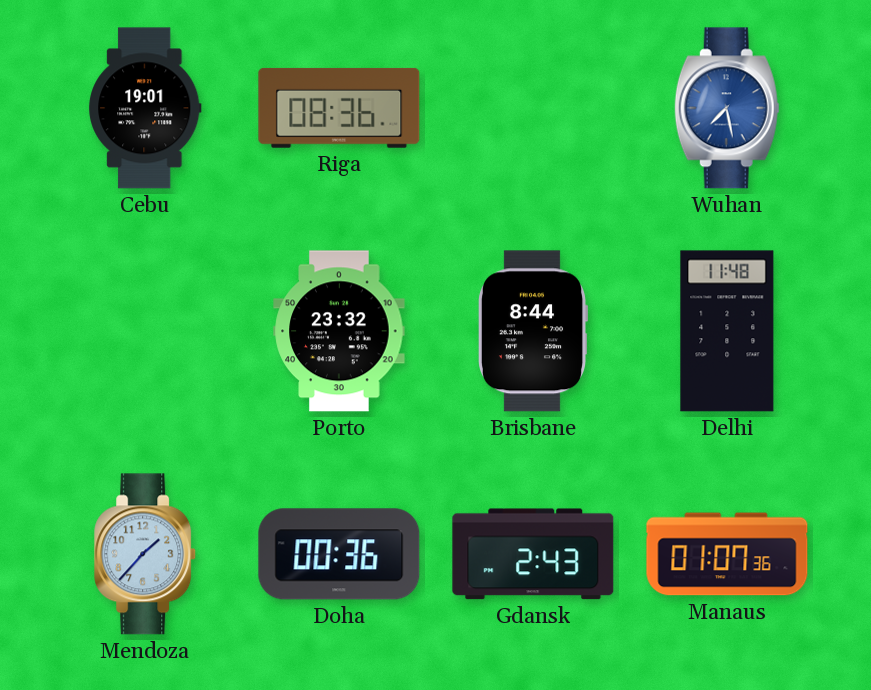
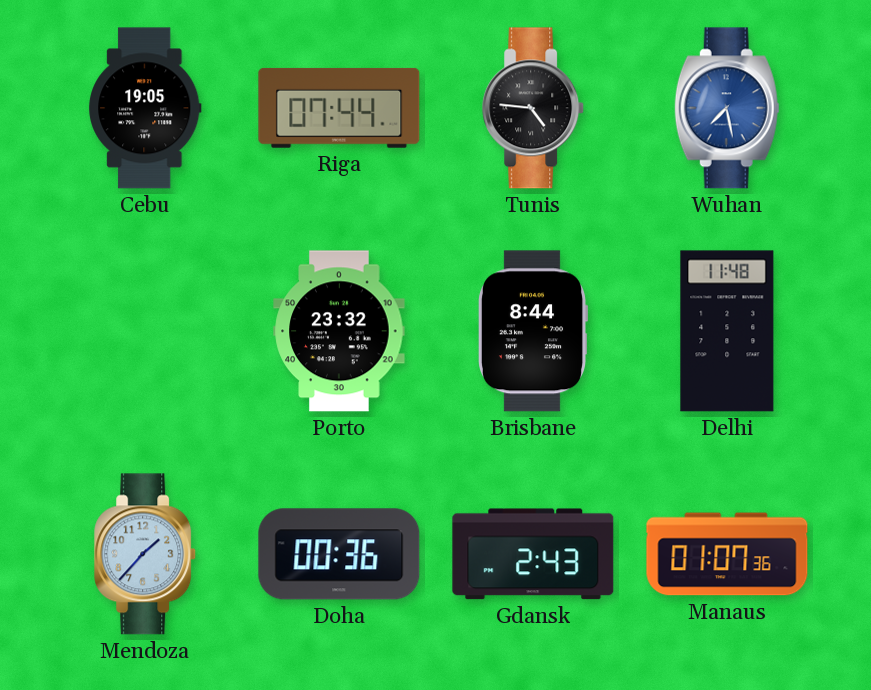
Cebu: 19:01 -> 19:05
Riga: 08:36 -> 07:44
Tunis: none -> 4:46
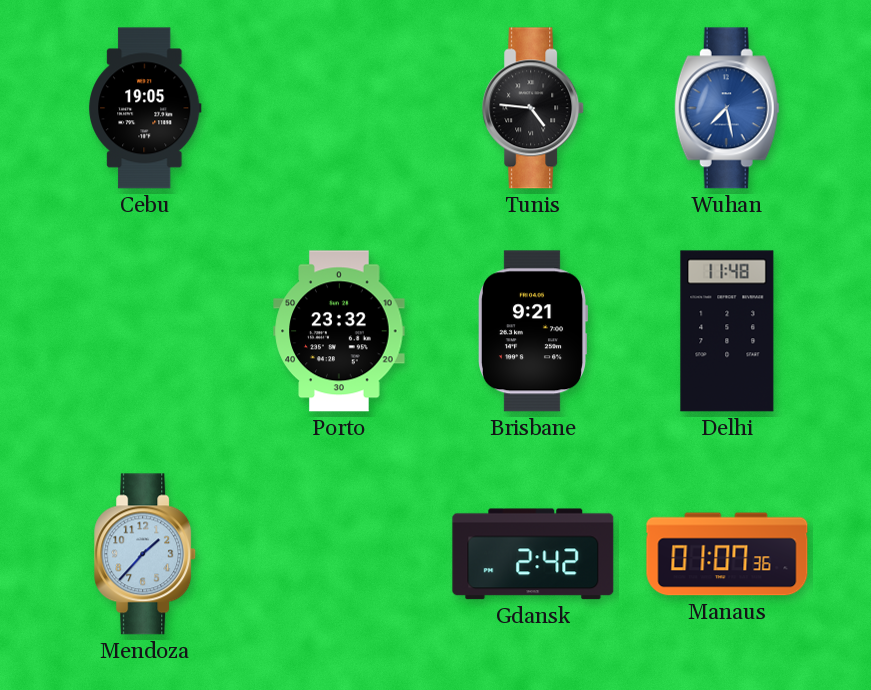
Riga: 07:44 -> none
Brisbane: 8:44 -> 9:21
Doha: 00:36 -> none
Gdansk: 2:43 -> 2:42
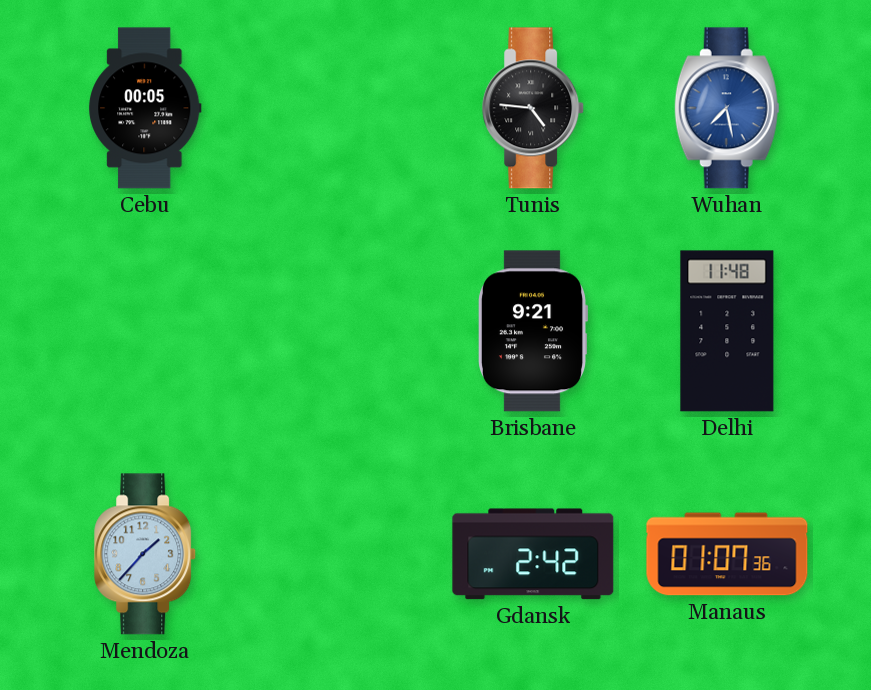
Cebu: 19:05 -> 00:05
Porto: 23:32 -> none
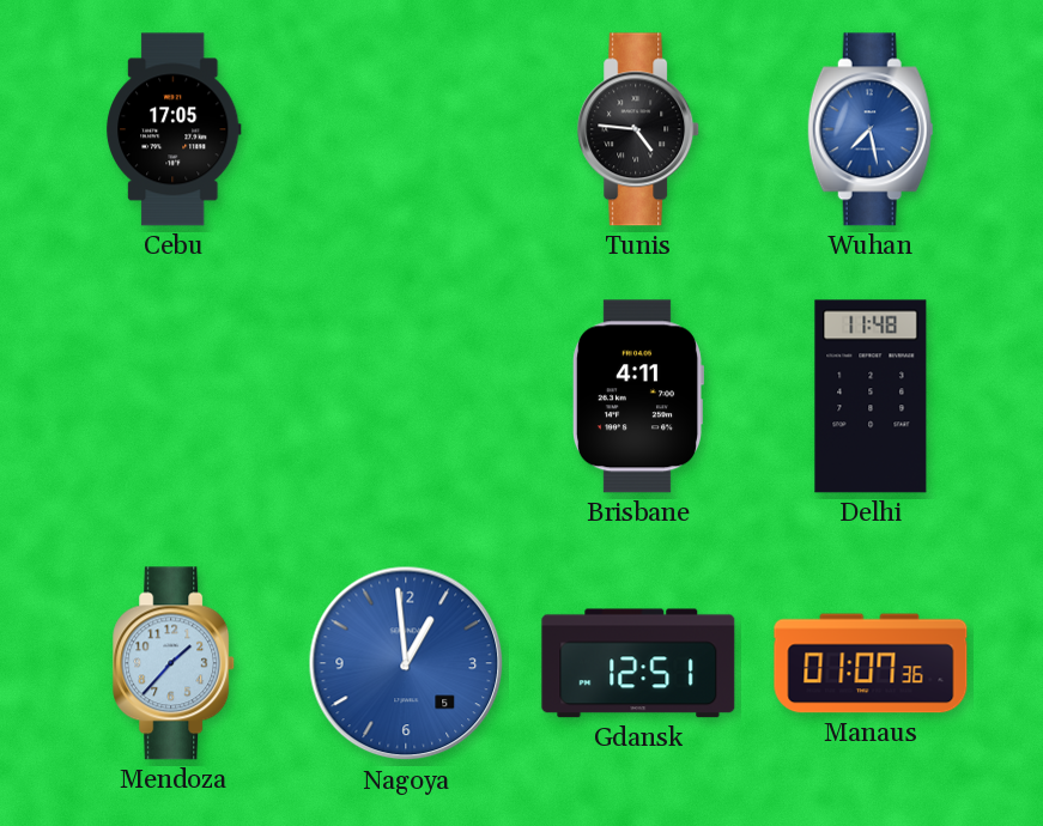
Cebu: 00:05 -> 17:05
Brisbane: 9:21 -> 4:11
Nagoya: none -> 12:59
Gdansk: 2:42 -> 12:51
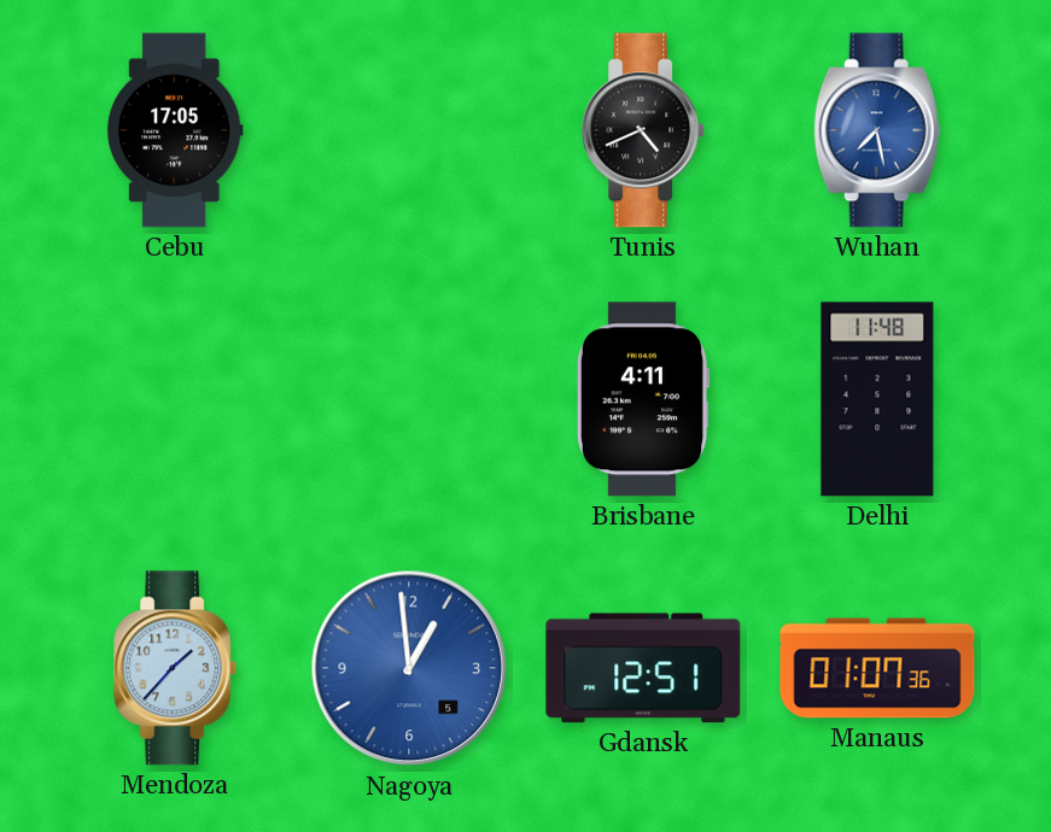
Tunis: 4:46 -> 4:41
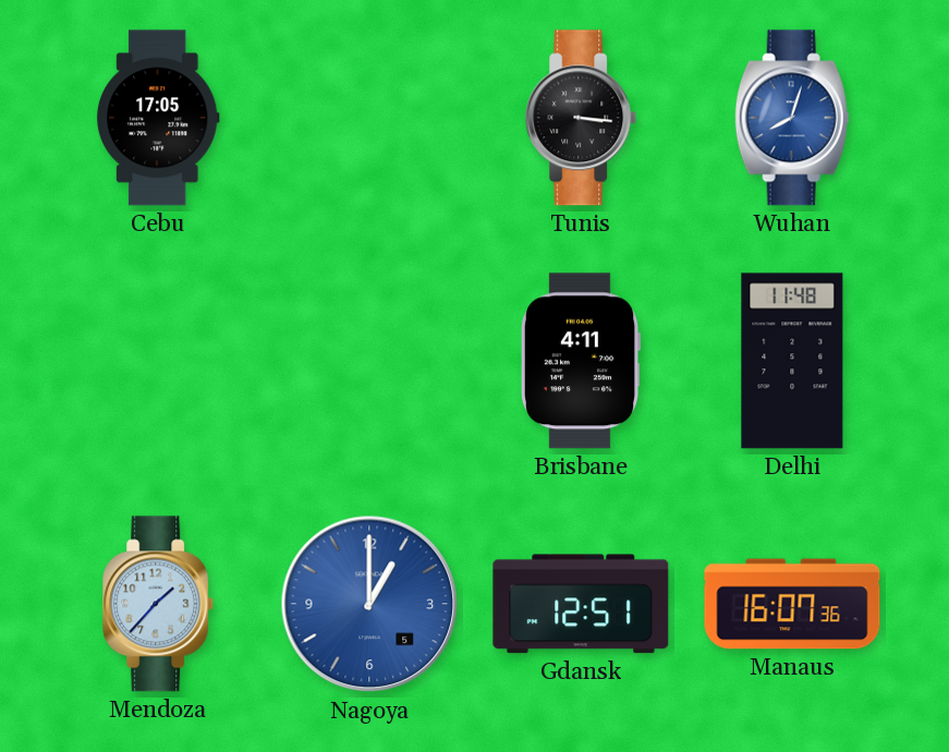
Tunis: 4:41 -> 3:16
Wuhan: 7:28 -> 8:03
Nagoya: 12:59 -> 1:00
Manaus: 01:07 -> 16:07
